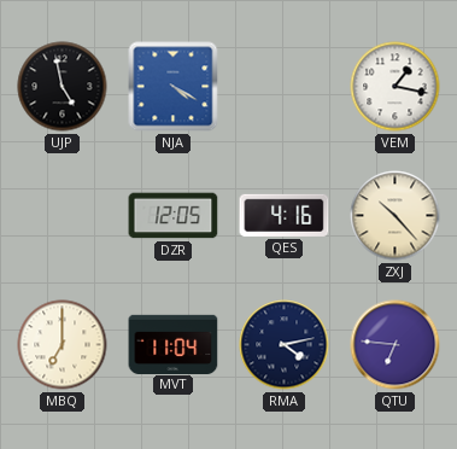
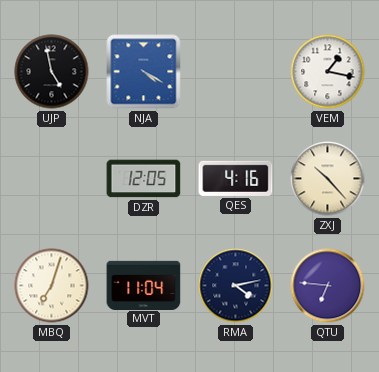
MBQ: 7:00 -> 7:03
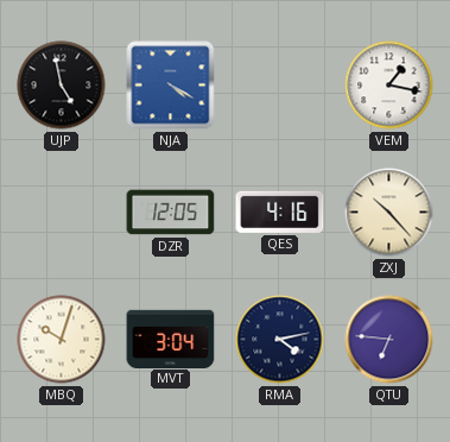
MBQ: 7:03 -> 10:03
MVT: 11:04 -> 3:04
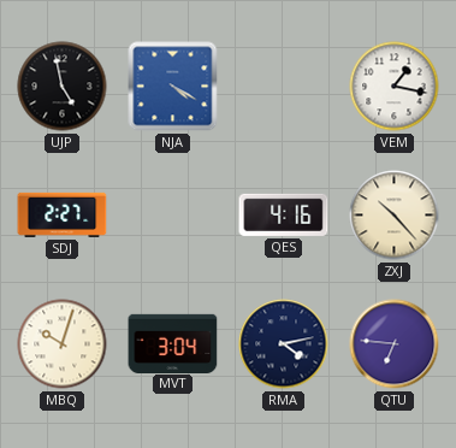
SDJ: none -> 2:27
DZR: 12:05 -> none
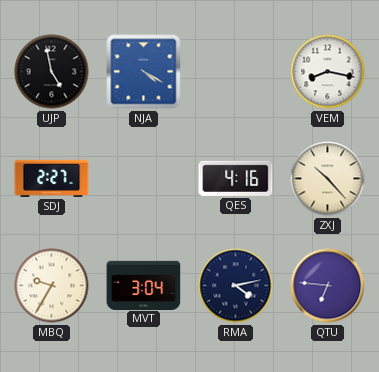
VEM: 1:17 -> 8:17
MBQ: 10:03 -> 9:35
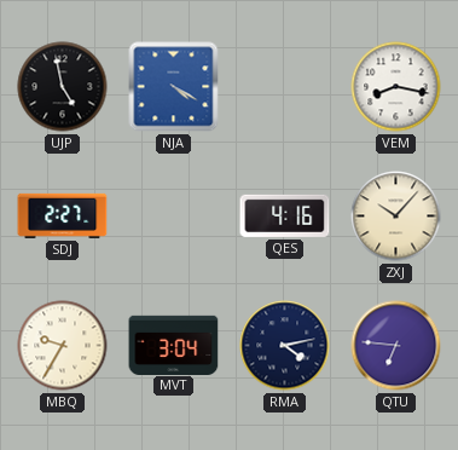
ZXJ: 10:23 -> 10:07
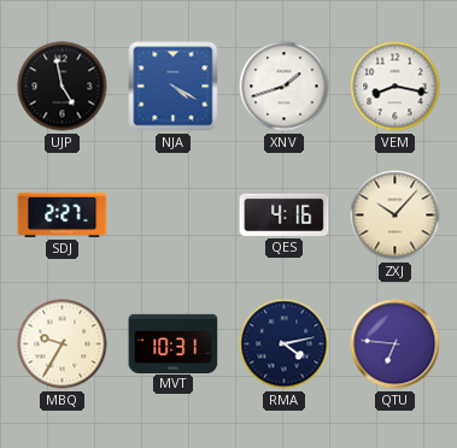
XNV: none -> 1:42
MVT: 3:04 -> 10:31
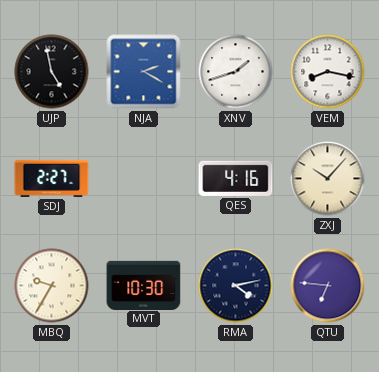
NJA: 4:20 -> 2:20
MVT: 10:31 -> 10:30
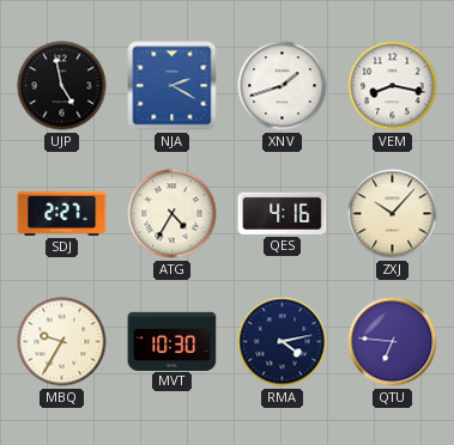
ATG: none -> 4:35
